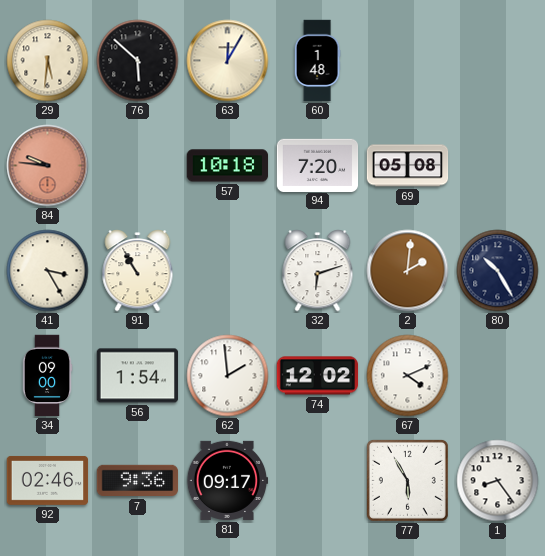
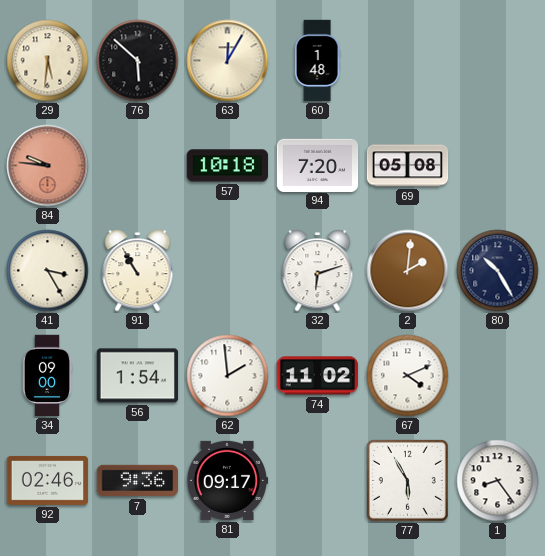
74: 12:02 -> 11:02
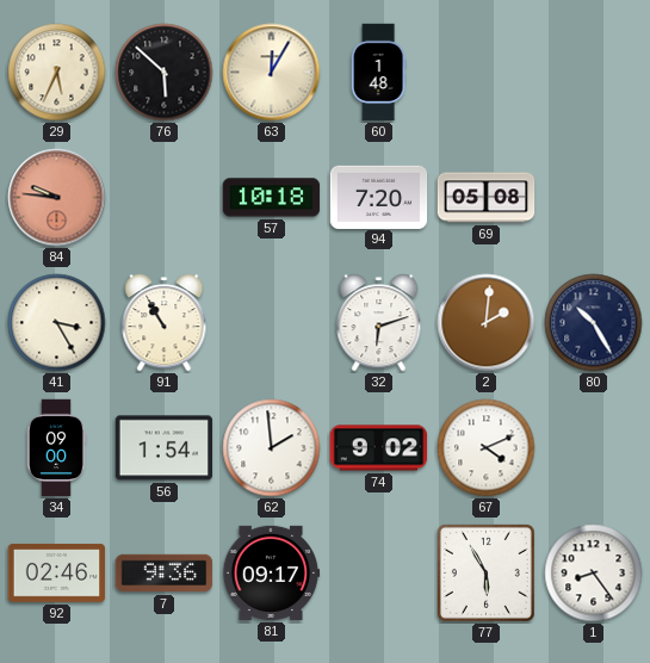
29: 5:31 -> 5:34
74: 11:02 -> 9:02
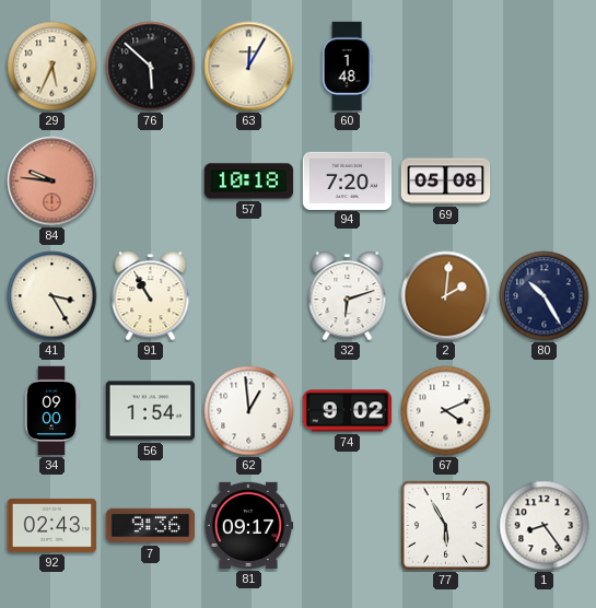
62: 1:59 -> 12:59
92: 02:46 -> 02:43
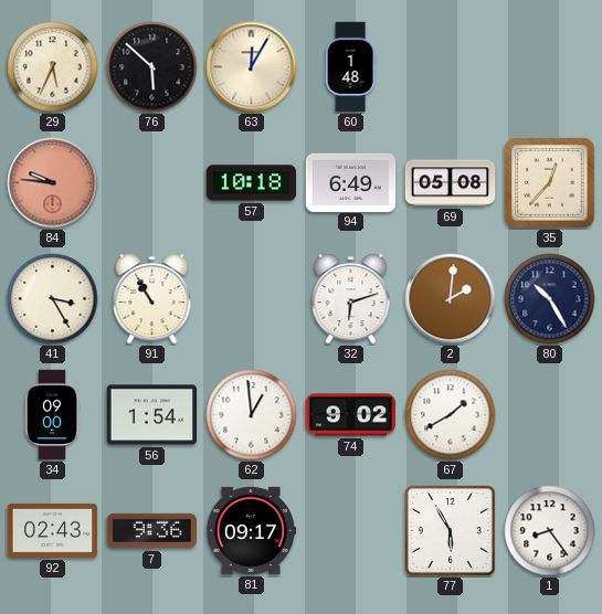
94: 7:20 -> 6:49
35: none -> 12:37
67: 4:11 -> 1:40
